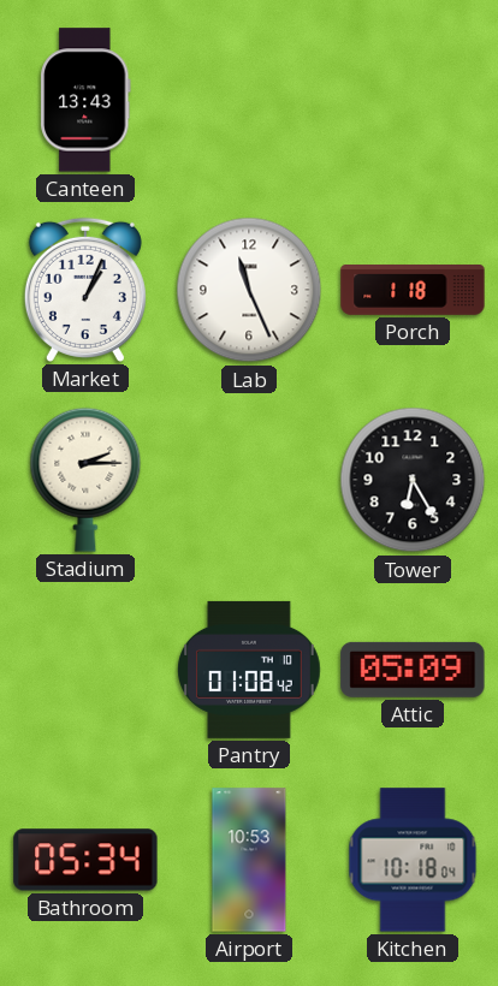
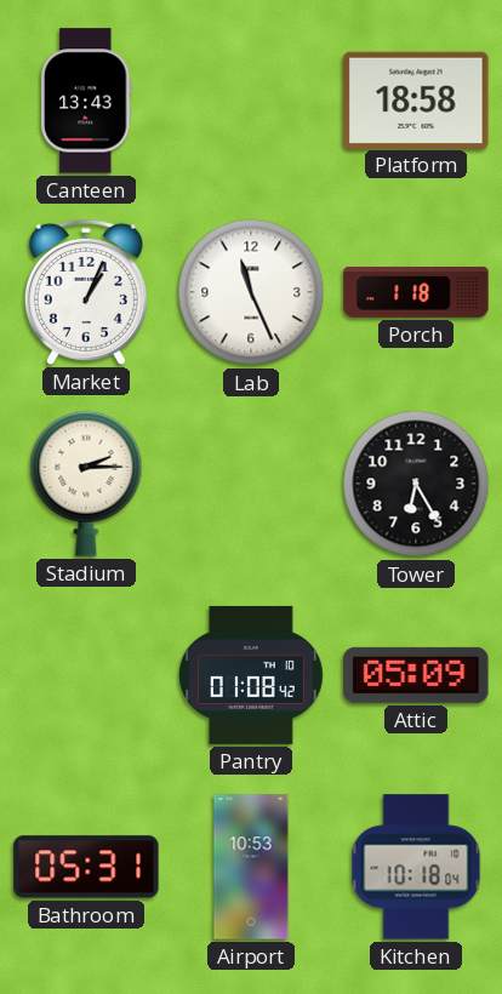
Platform: none -> 18:58
Bathroom: 05:34 -> 05:31
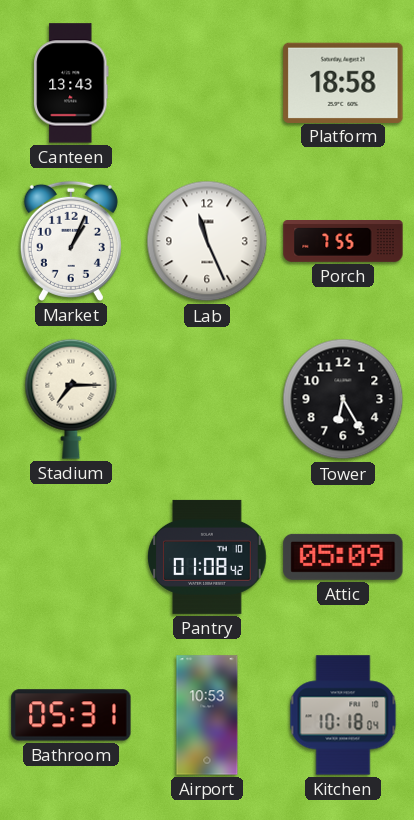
Porch: 1:18 -> 7:55
Stadium: 2:15 -> 7:15
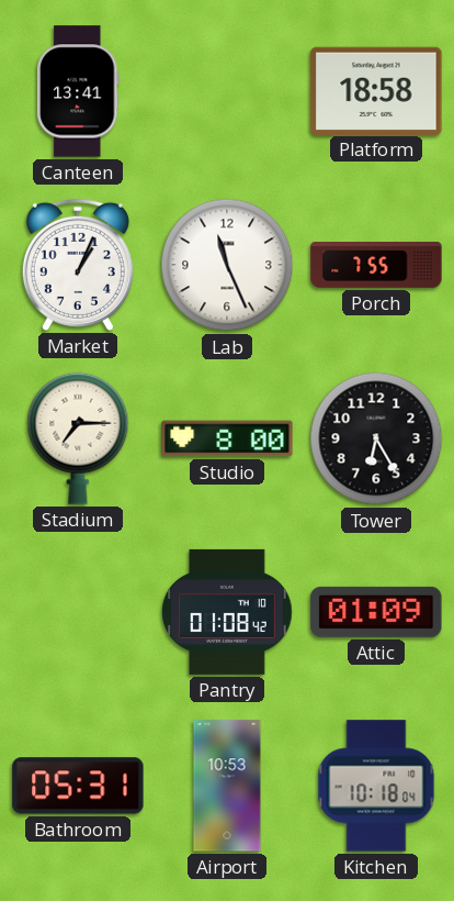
Canteen: 13:43 -> 13:41
Studio: none -> 8:00
Attic: 05:09 -> 01:09
